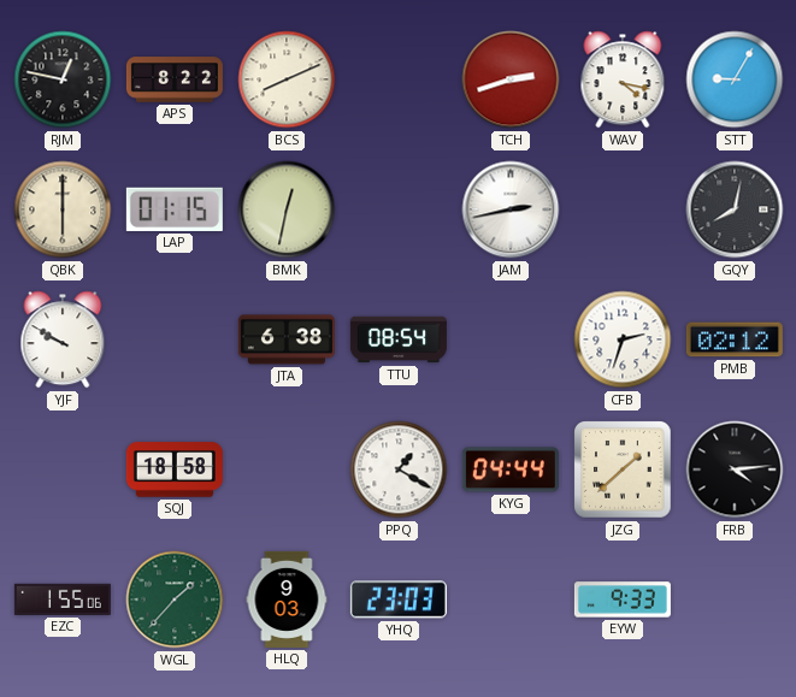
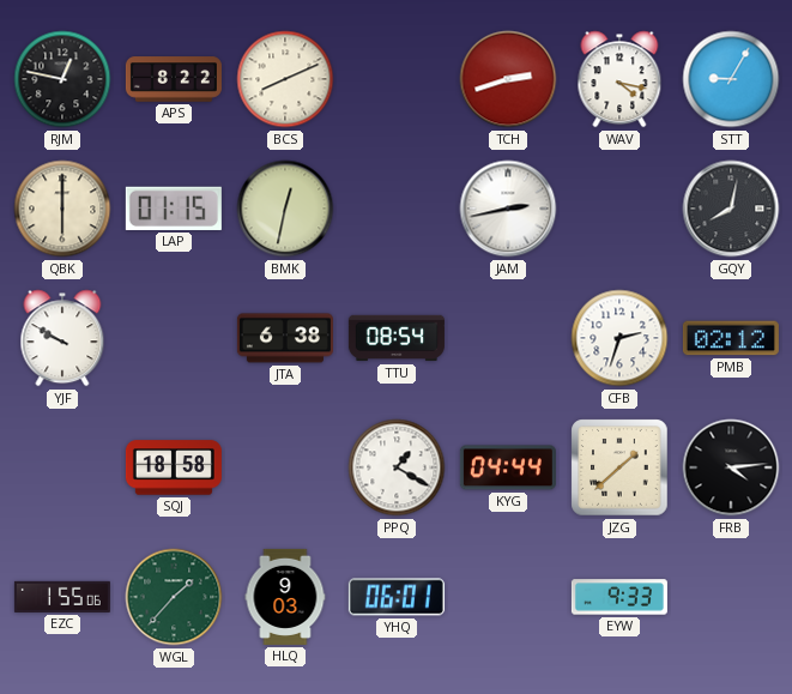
YHQ: 23:03 -> 06:01
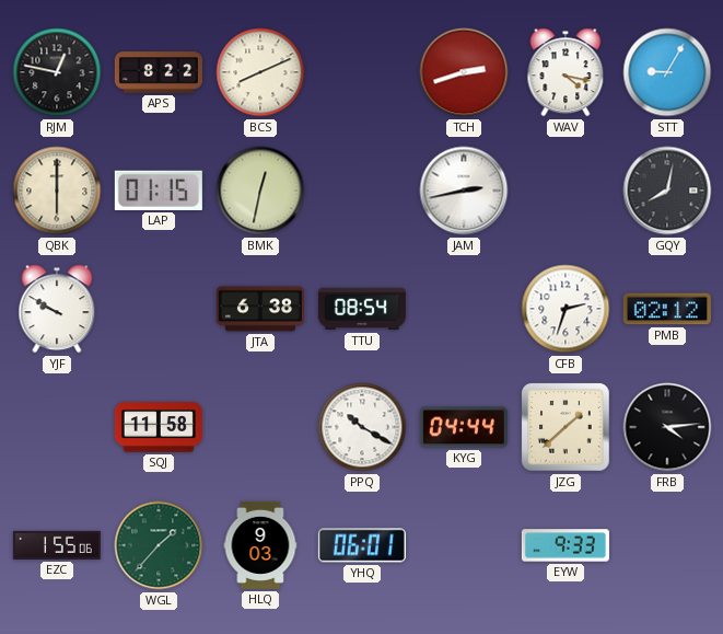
SQJ: 18:58 -> 11:58
PPQ: 1:20 -> 10:20
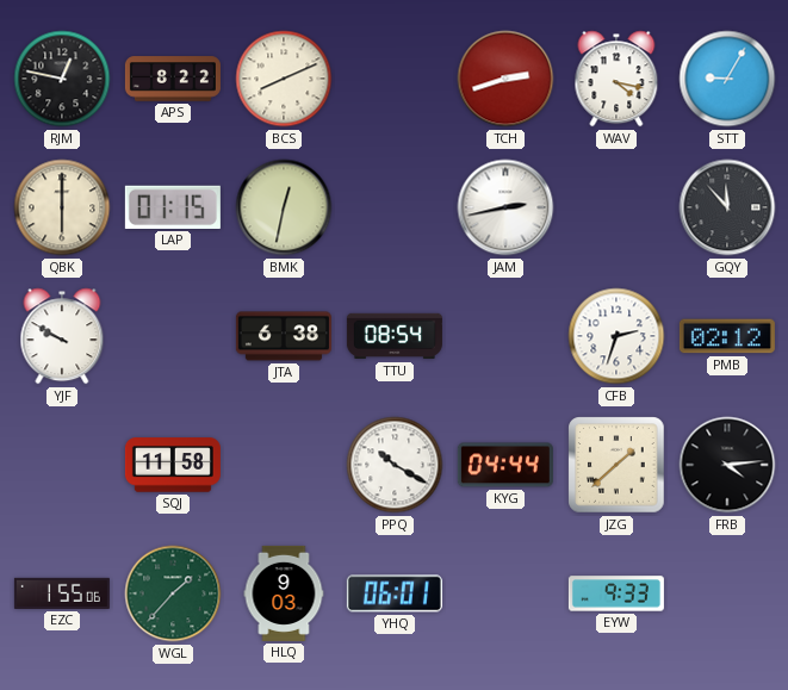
GQY: 8:02 -> 11:53
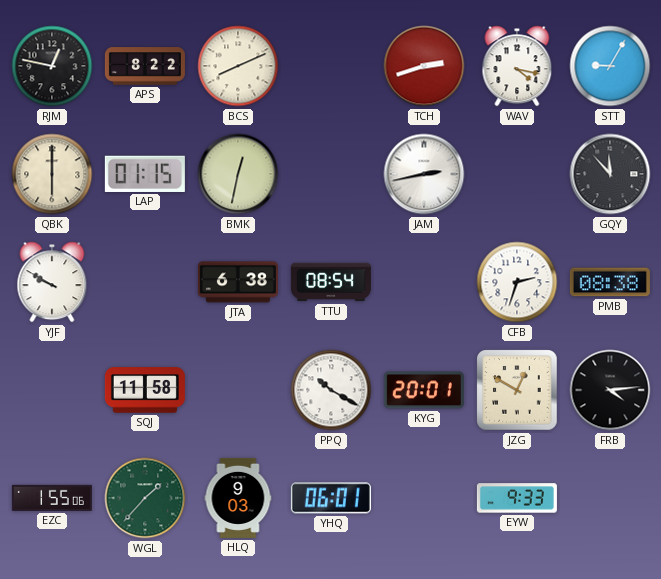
PMB: 02:12 -> 08:38
KYG: 04:44 -> 20:01
JZG: 1:38 -> 12:50
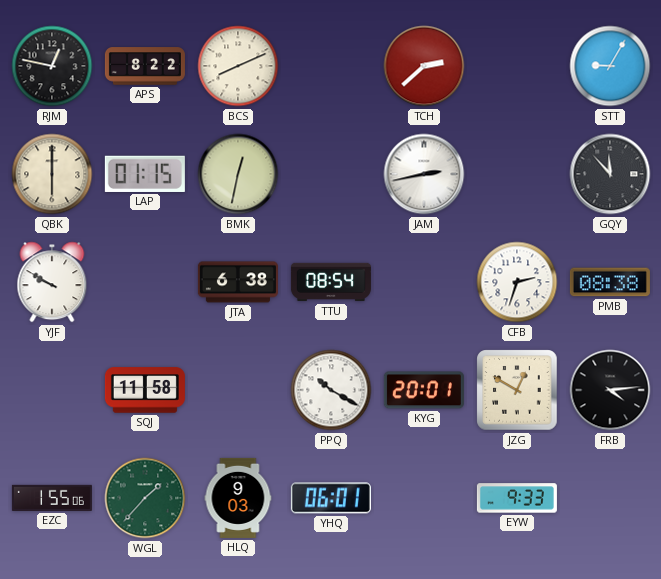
TCH: 2:42 -> 2:38
WAV: 4:17 -> none
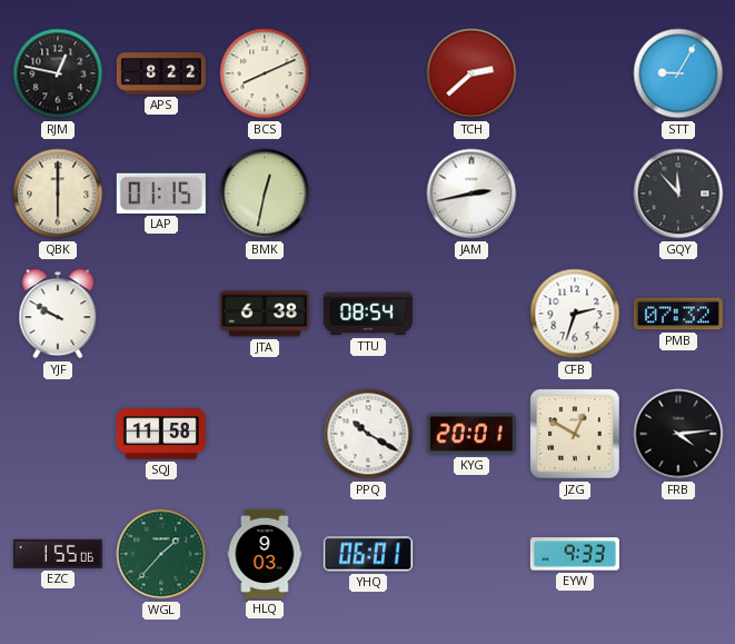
PMB: 08:38 -> 07:32
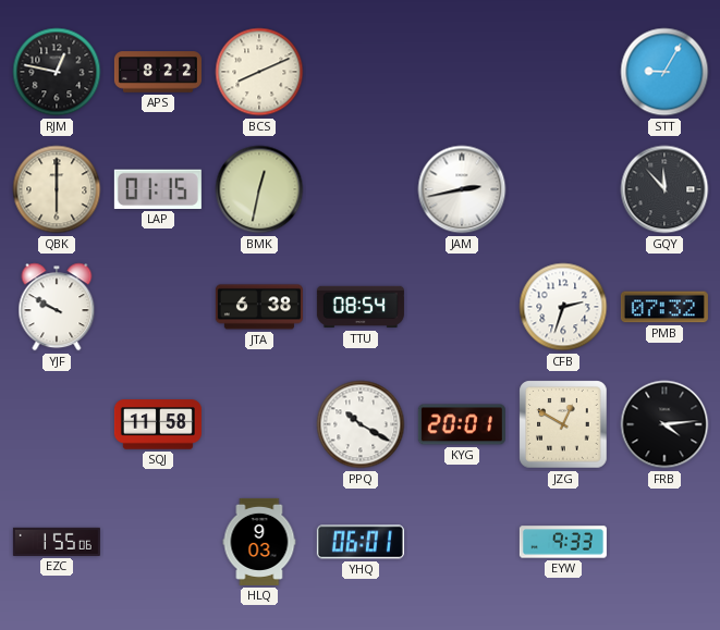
TCH: 2:38 -> none
WGL: 1:37 -> none
